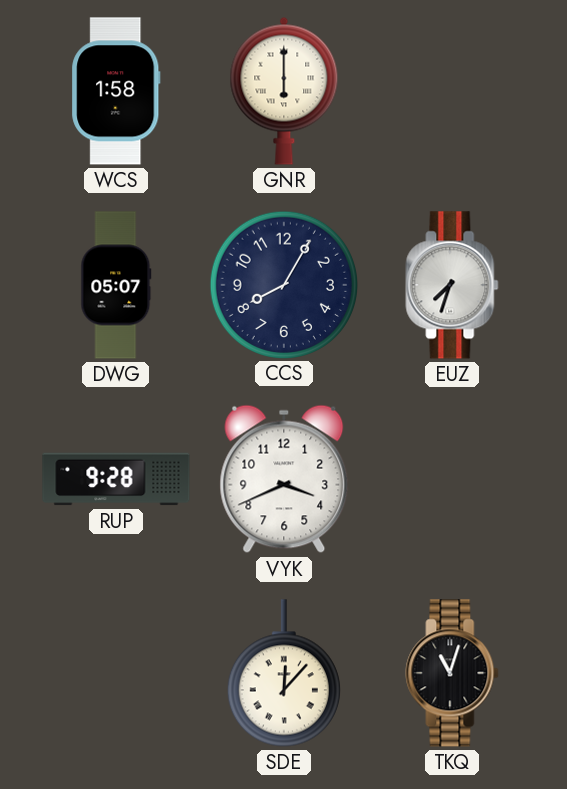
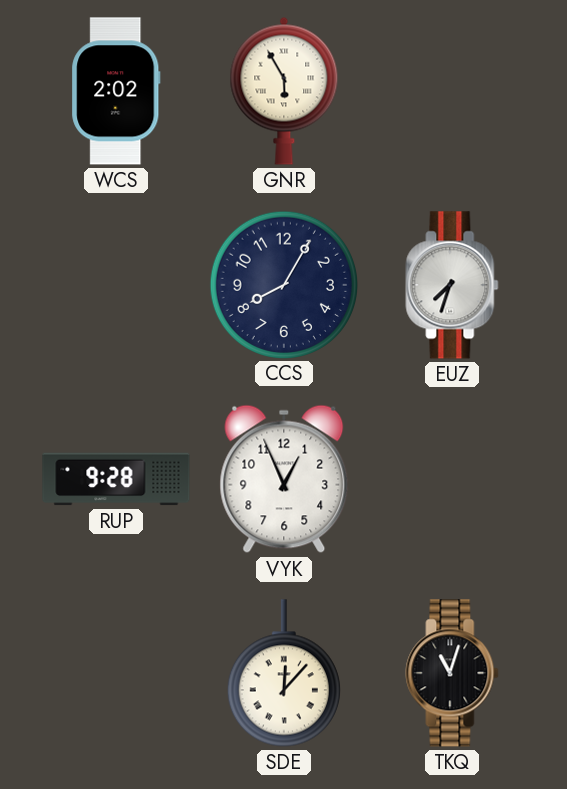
WCS: 1:58 -> 2:02
GNR: 6:00 -> 5:55
DWG: 05:07 -> none
VYK: 3:41 -> 12:56
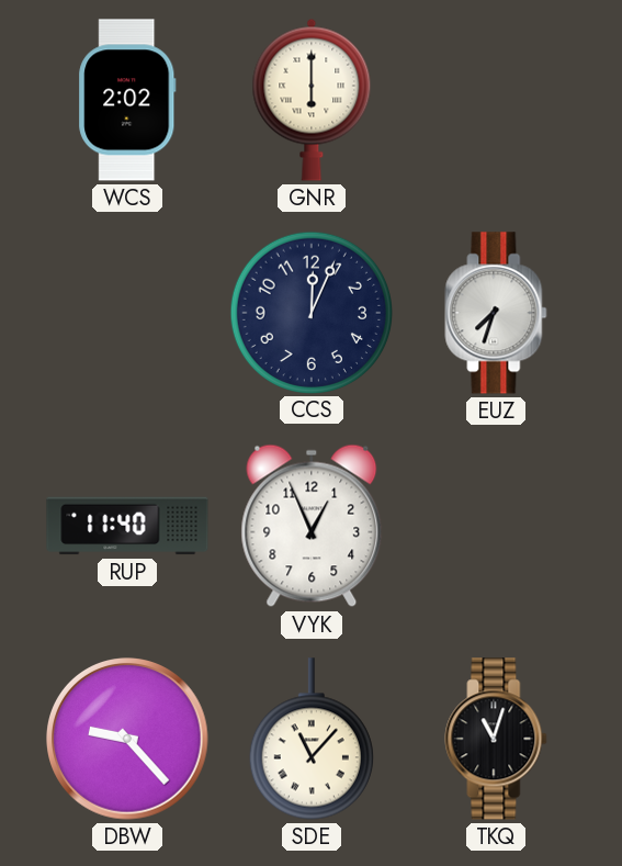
GNR: 5:55 -> 6:00
CCS: 8:05 -> 12:04
RUP: 9:28 -> 11:40
DBW: none -> 9:23
SDE: 12:07 -> 11:07
